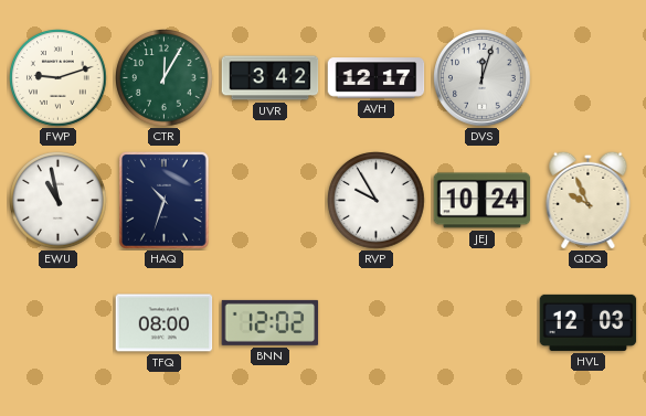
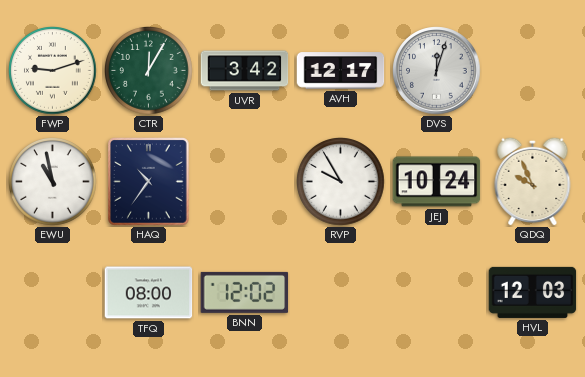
HAQ: 10:33 -> 10:36
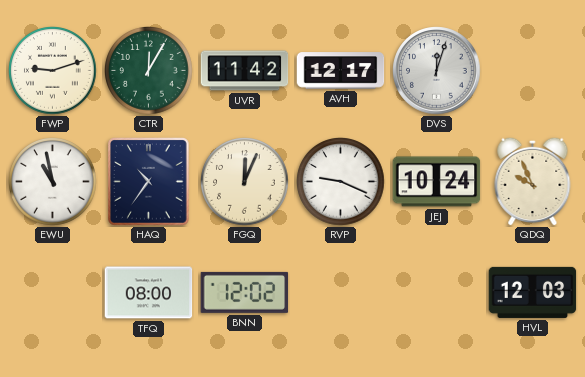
UVR: 3:42 -> 11:42
FGQ: none -> 12:04
RVP: 9:55 -> 9:19
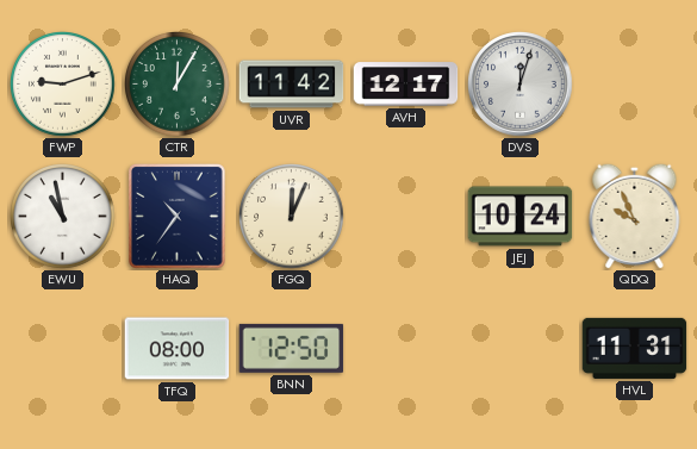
RVP: 9:19 -> none
BNN: 12:02 -> 12:50
HVL: 12:03 -> 11:31
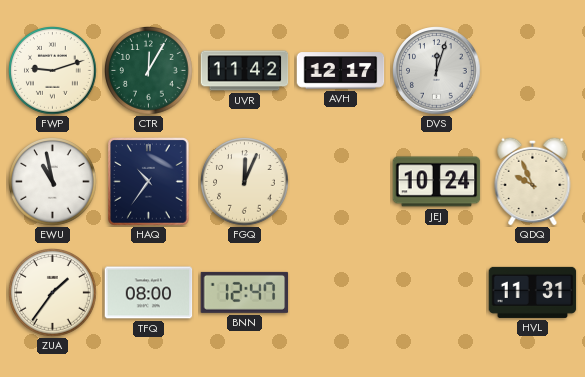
ZUA: none -> 1:36
BNN: 12:50 -> 12:47
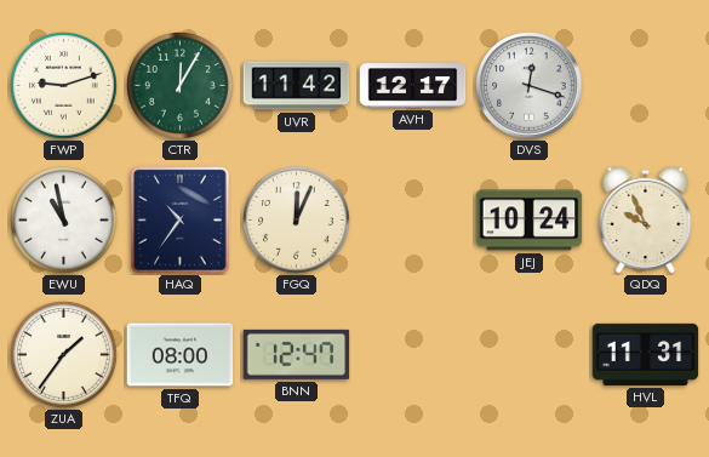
DVS: 12:03 -> 12:18
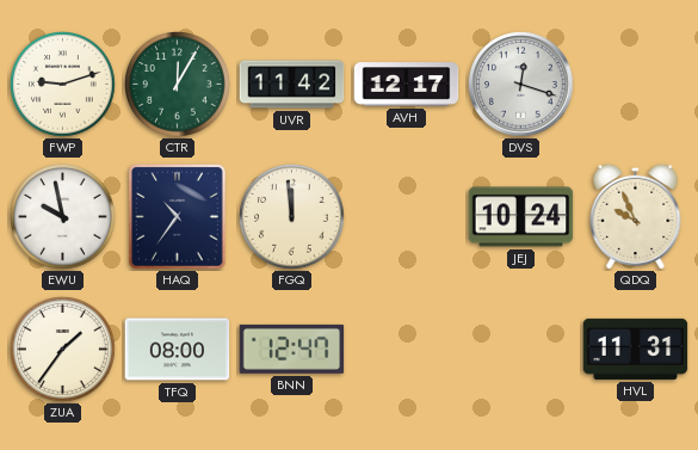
EWU: 10:58 -> 9:58
FGQ: 12:04 -> 11:59
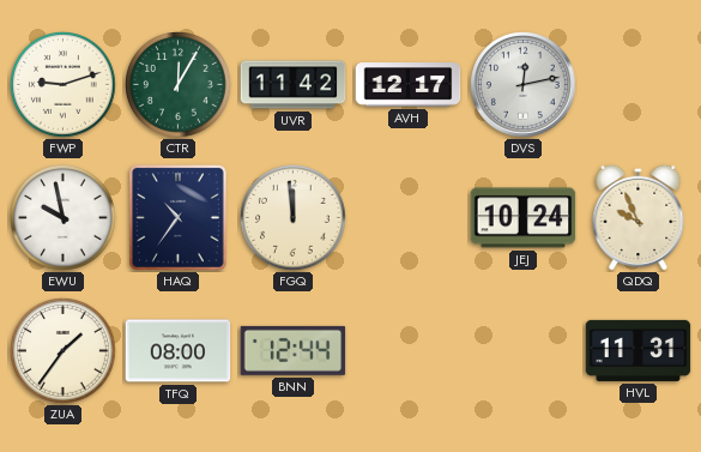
DVS: 12:18 -> 12:13
BNN: 12:47 -> 12:44
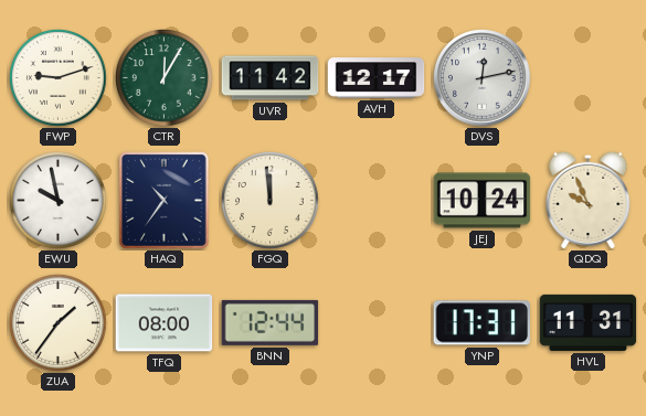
YNP: none -> 17:31
